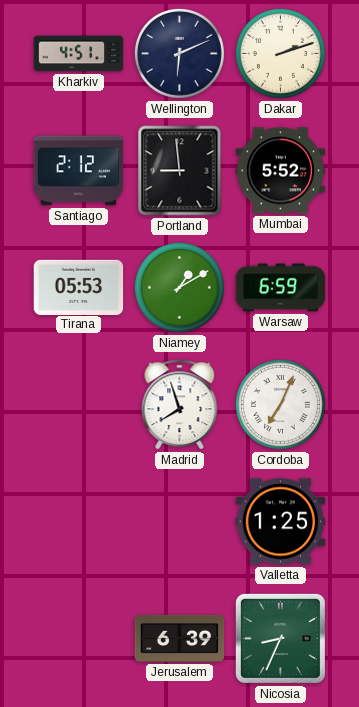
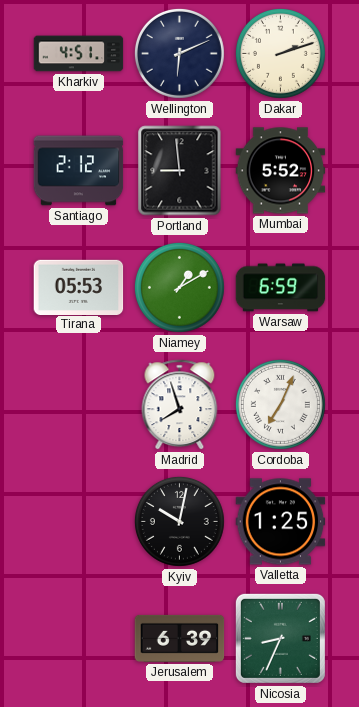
Kyiv: none -> 10:02
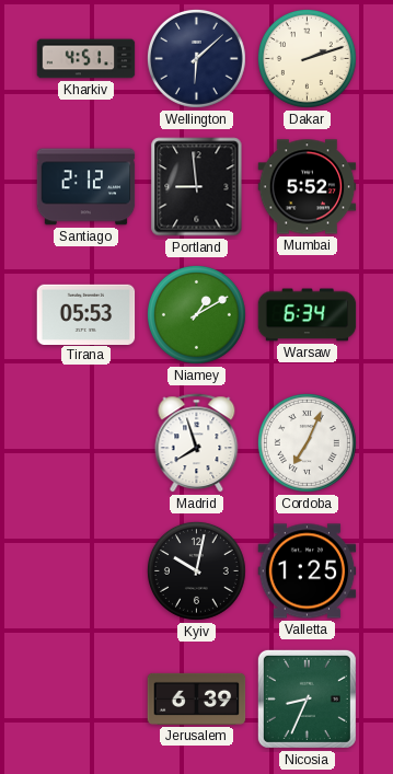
Wellington: 6:11 -> 6:08
Warsaw: 6:59 -> 6:34
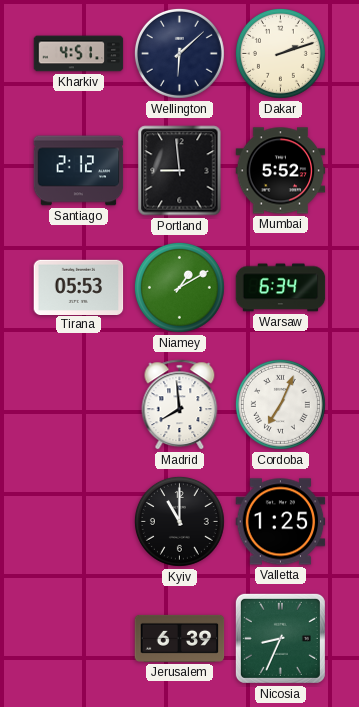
Madrid: 7:57 -> 7:59
Kyiv: 10:02 -> 11:00
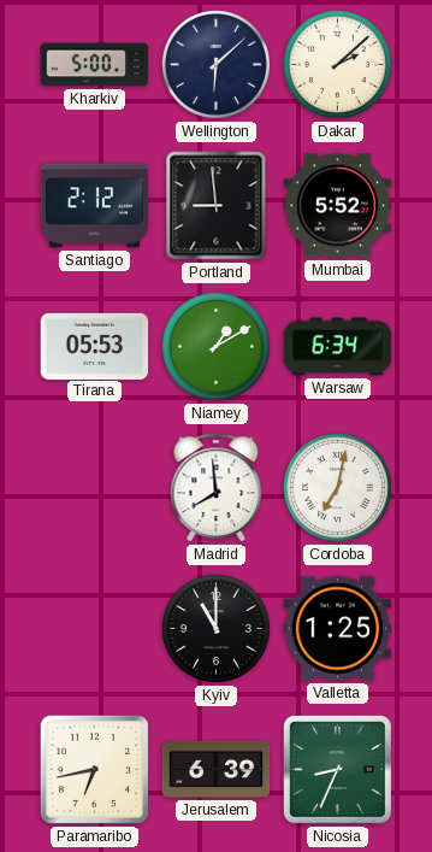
Kharkiv: 4:51 -> 5:00
Dakar: 2:12 -> 2:08
Cordoba: 7:04 -> 7:02
Paramaribo: none -> 6:43
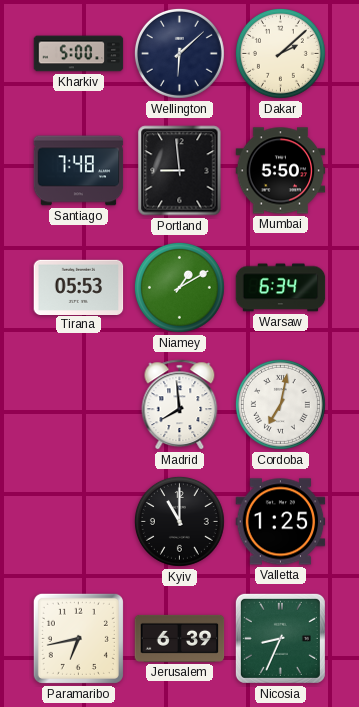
Santiago: 2:12 -> 7:48
Mumbai: 5:52 -> 5:50
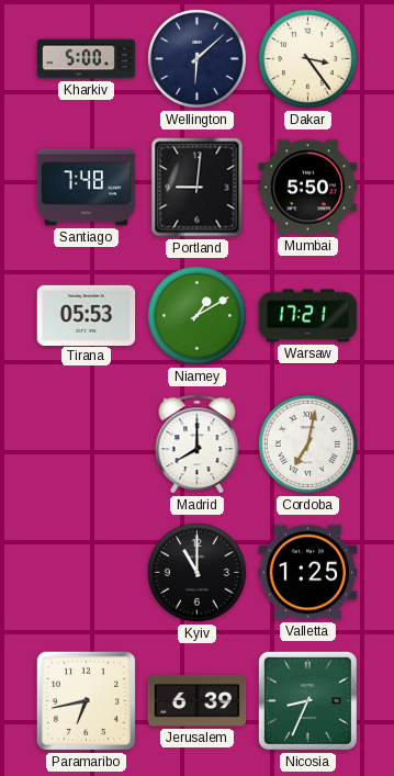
Dakar: 2:08 -> 3:24
Portland: 8:59 -> 9:01
Warsaw: 6:34 -> 17:21
Madrid: 7:59 -> 8:00
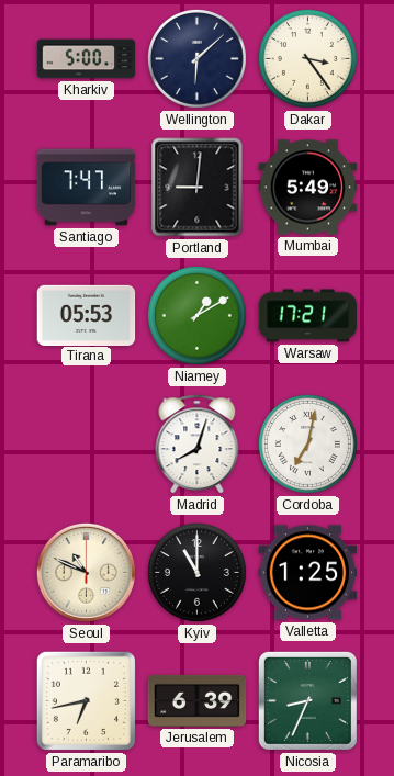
Santiago: 7:48 -> 7:47
Mumbai: 5:50 -> 5:49
Madrid: 8:00 -> 8:03
Seoul: none -> 10:49
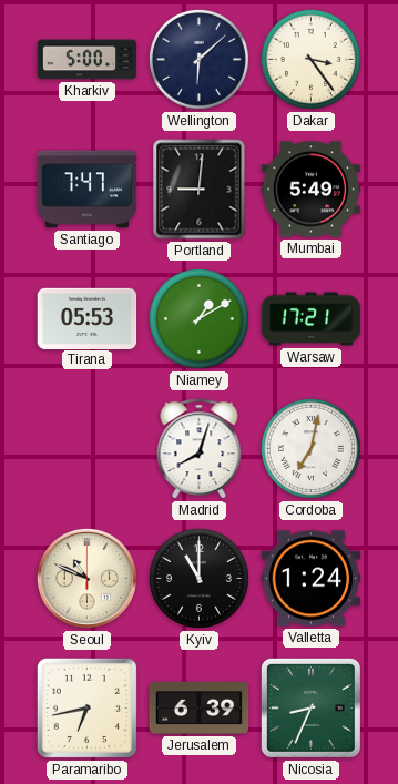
Valletta: 1:25 -> 1:24
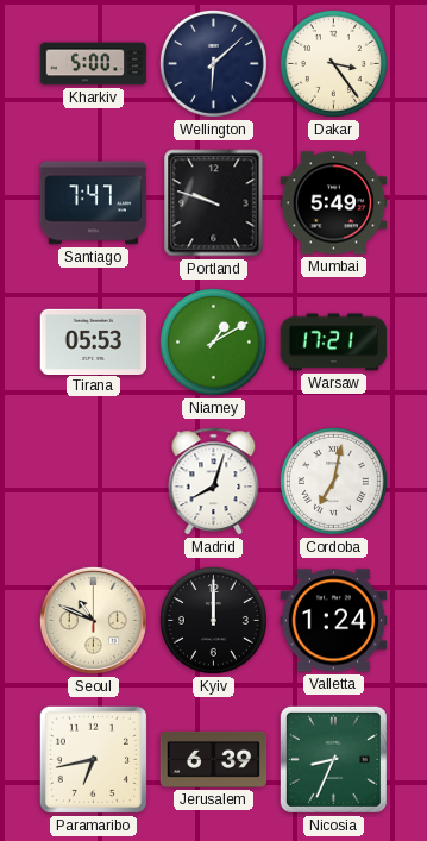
Portland: 9:01 -> 9:48
Kyiv: 11:00 -> 12:00
